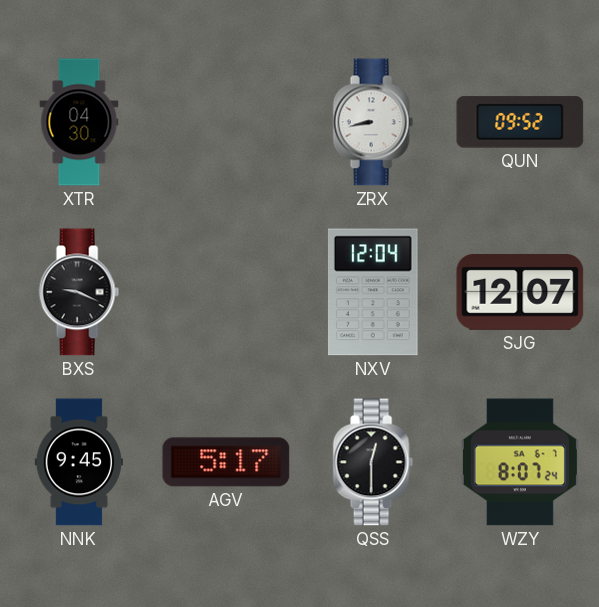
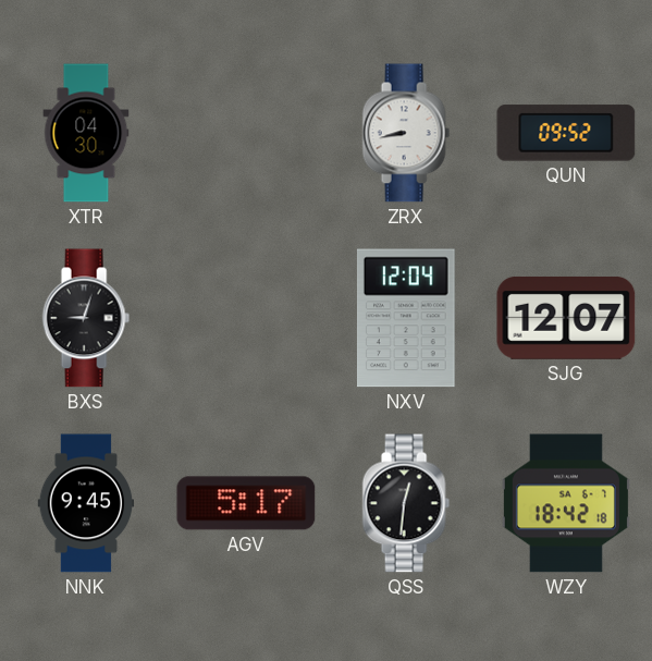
BXS: 9:19 -> 9:03
QSS: 12:30 -> 12:31
WZY: 8:07 -> 18:42
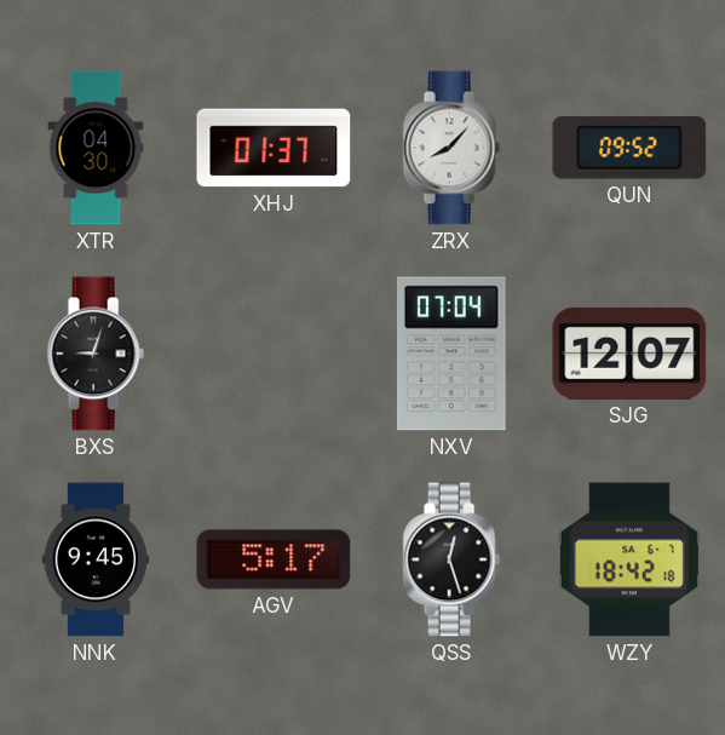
XHJ: none -> 01:37
ZRX: 8:43 -> 8:07
NXV: 12:04 -> 07:04
QSS: 12:31 -> 12:27
